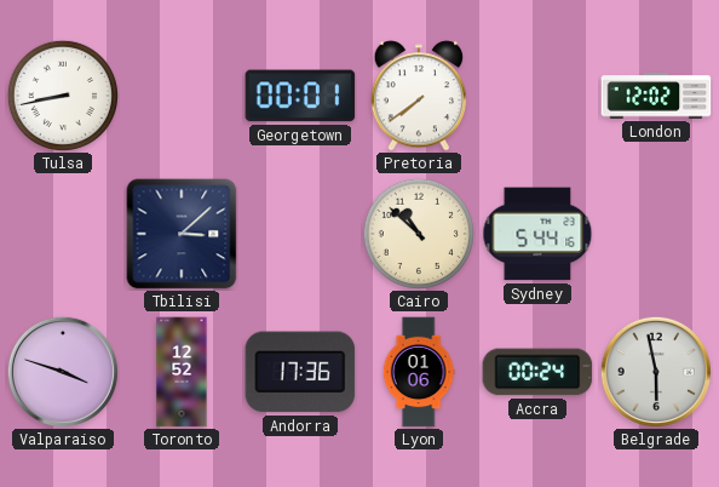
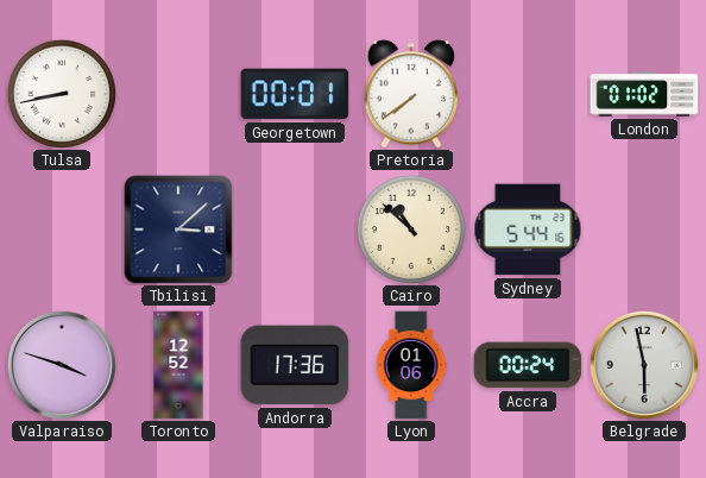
London: 12:02 -> 01:02
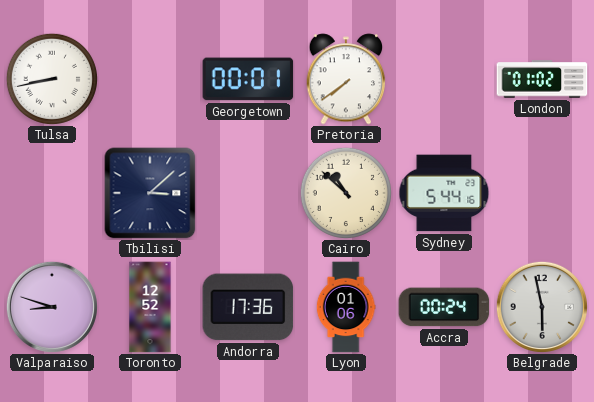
Valparaiso: 3:48 -> 8:48
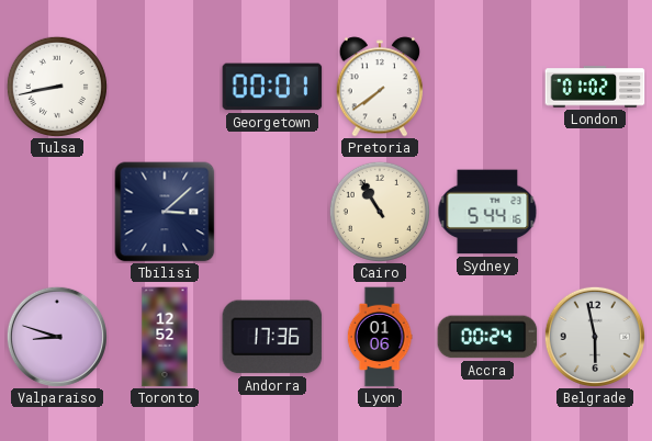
Cairo: 10:52 -> 10:55
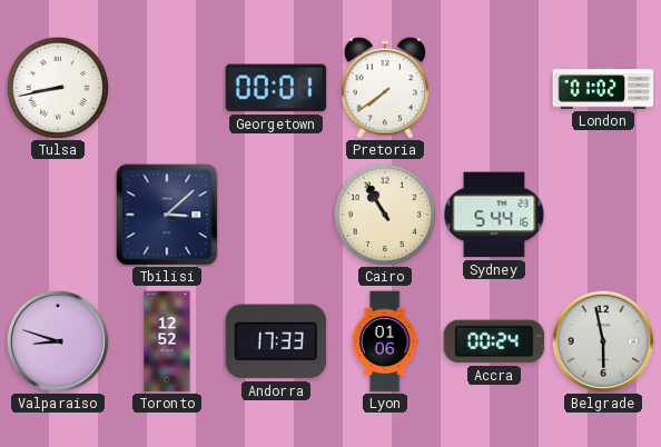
Andorra: 17:36 -> 17:33
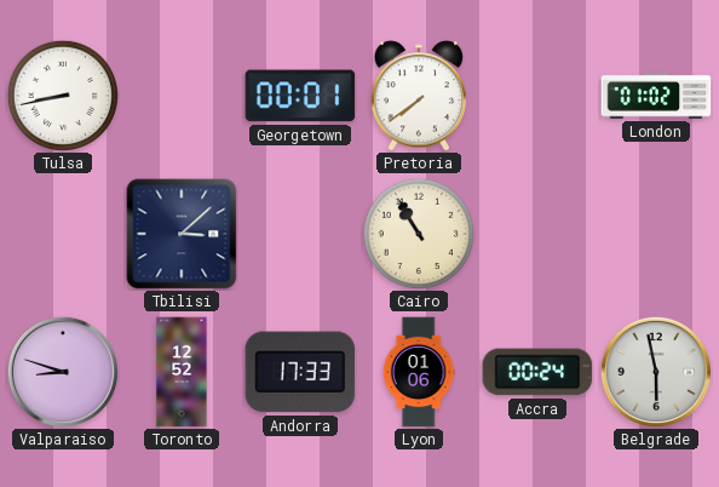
Sydney: 5:44 -> none
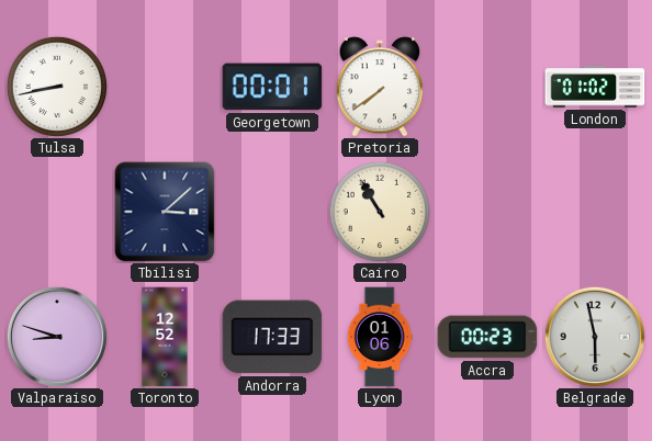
Accra: 00:24 -> 00:23
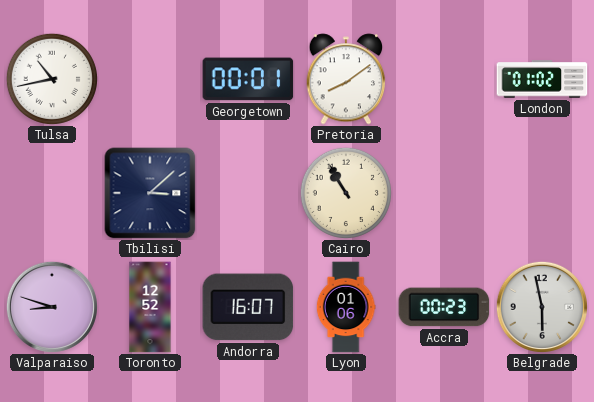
Tulsa: 8:43 -> 10:43
Pretoria: 7:39 -> 8:09
Andorra: 17:33 -> 16:07
